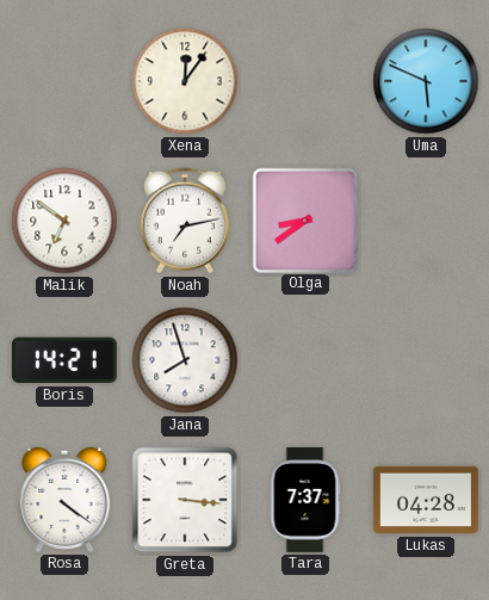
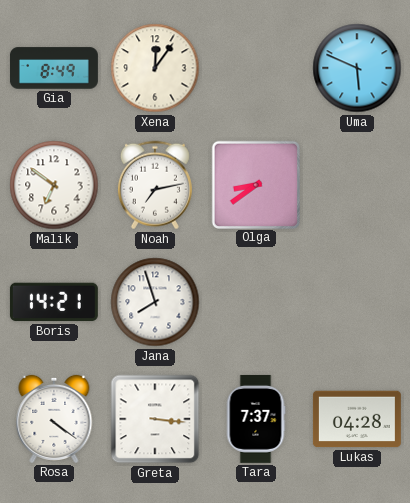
Gia: none -> 8:49
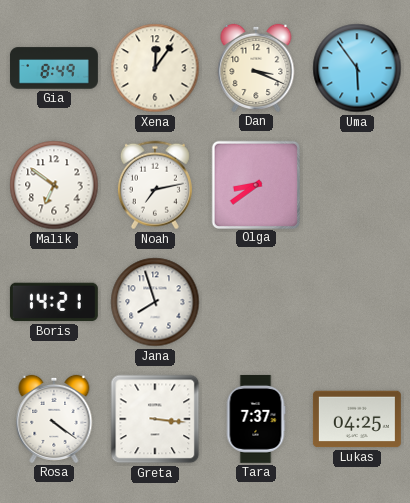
Dan: none -> 3:19
Uma: 5:49 -> 5:54
Lukas: 04:28 -> 04:25
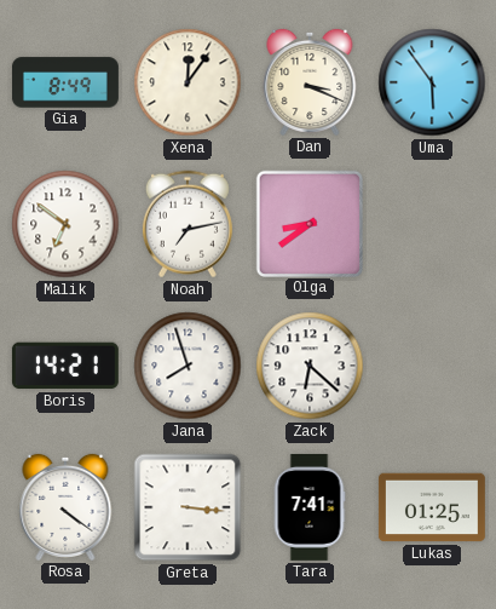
Zack: none -> 6:22
Tara: 7:37 -> 7:41
Lukas: 04:25 -> 01:25
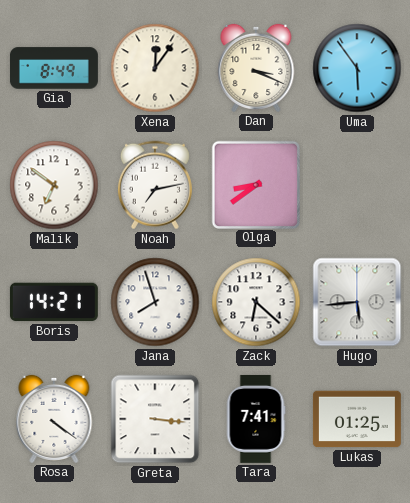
Hugo: none -> 5:44
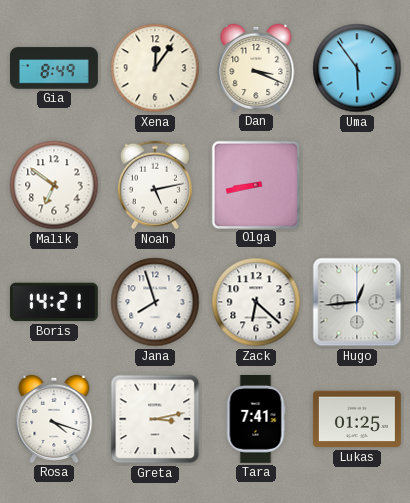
Noah: 7:13 -> 5:13
Olga: 8:39 -> 8:43
Hugo: 5:44 -> 12:44
Rosa: 4:21 -> 4:18
Greta: 3:16 -> 3:13
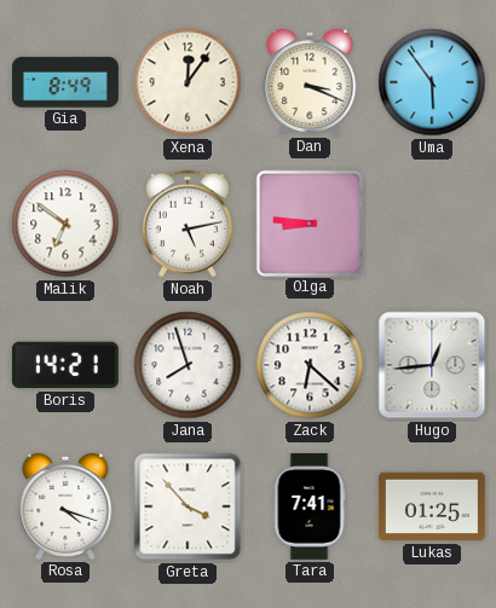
Olga: 8:43 -> 8:46
Greta: 3:13 -> 3:53
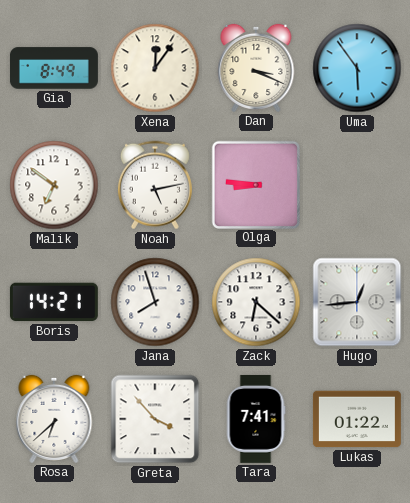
Rosa: 4:18 -> 6:38
Lukas: 01:25 -> 01:22
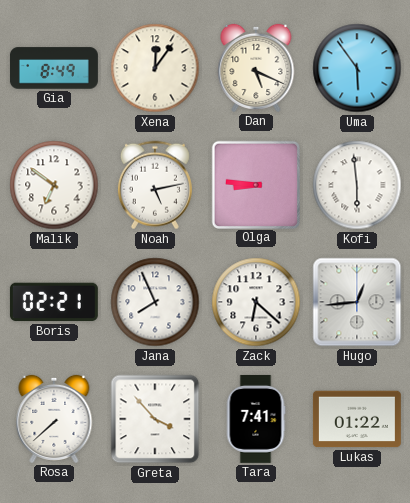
Dan: 3:19 -> 5:19
Kofi: none -> 5:59
Boris: 14:21 -> 02:21
Jana: 7:57 -> 7:56
Rosa: 6:38 -> 7:38
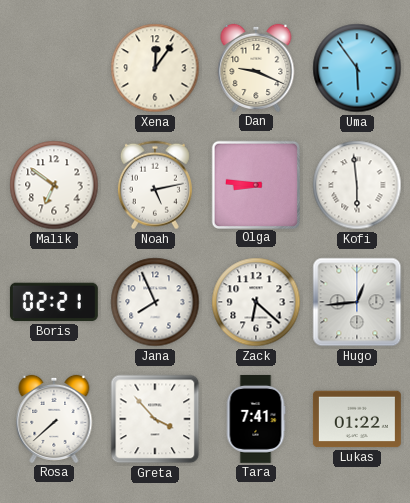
Gia: 8:49 -> none
Dan: 5:19 -> 9:19
